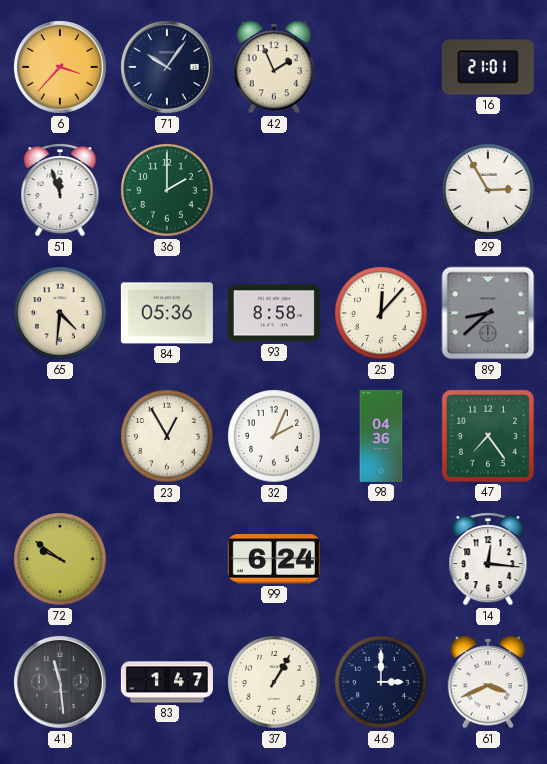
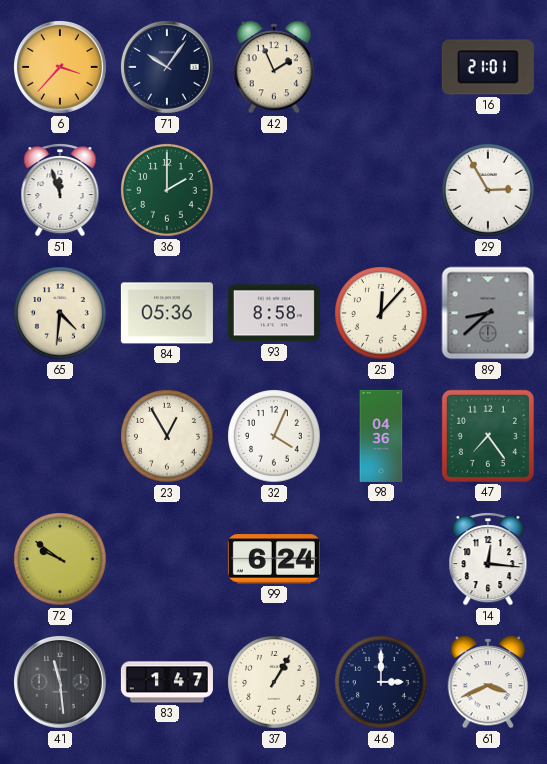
32: 2:04 -> 4:04
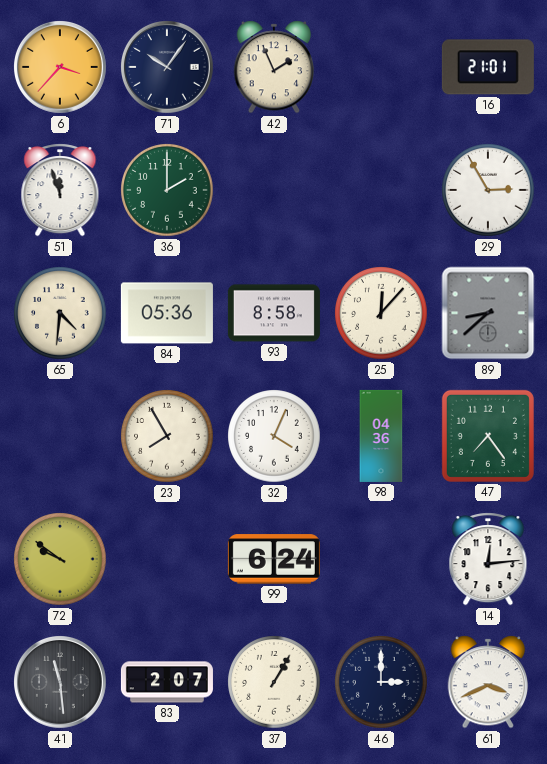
23: 12:55 -> 7:55
14: 12:16 -> 12:14
83: 1:47 -> 2:07
